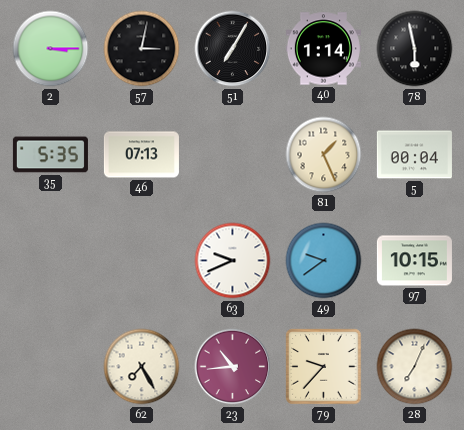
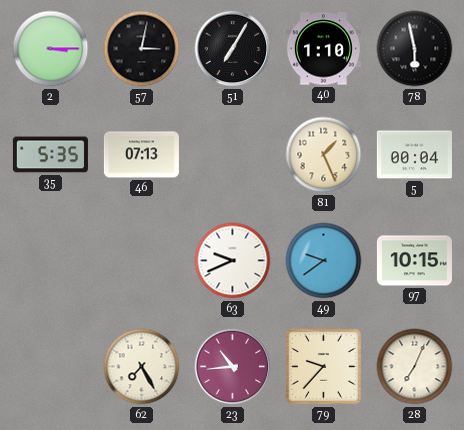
40: 1:14 -> 1:10
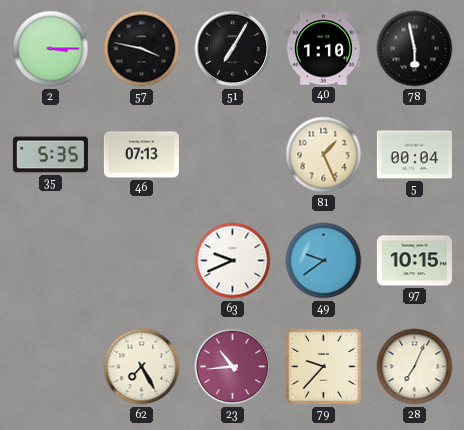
57: 3:02 -> 3:47
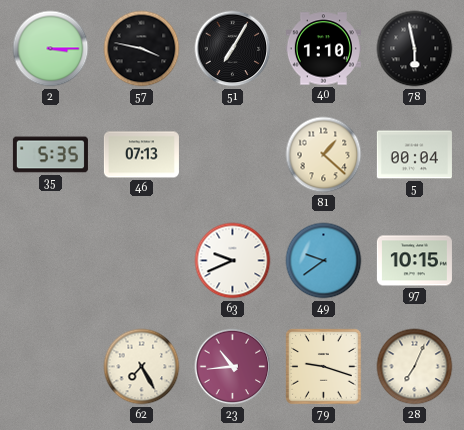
81: 1:26 -> 1:22
79: 9:37 -> 9:18
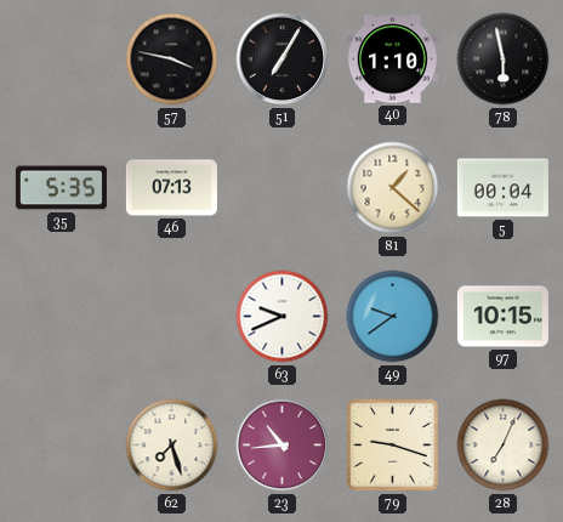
2: 3:15 -> none
62: 7:25 -> 7:27
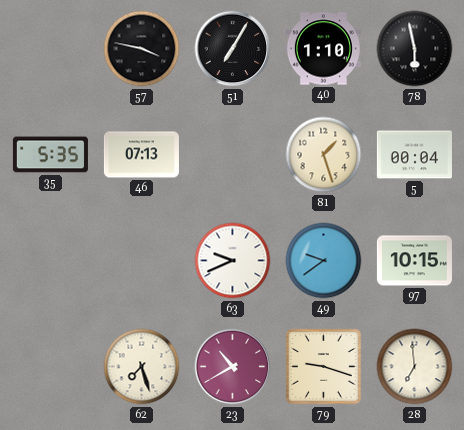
81: 1:22 -> 1:27
23: 10:44 -> 10:40
28: 7:04 -> 6:59
